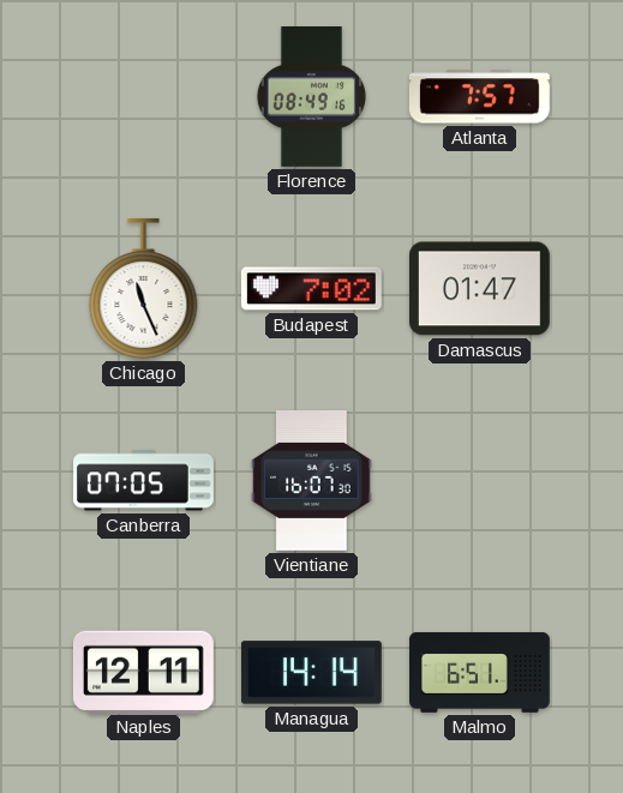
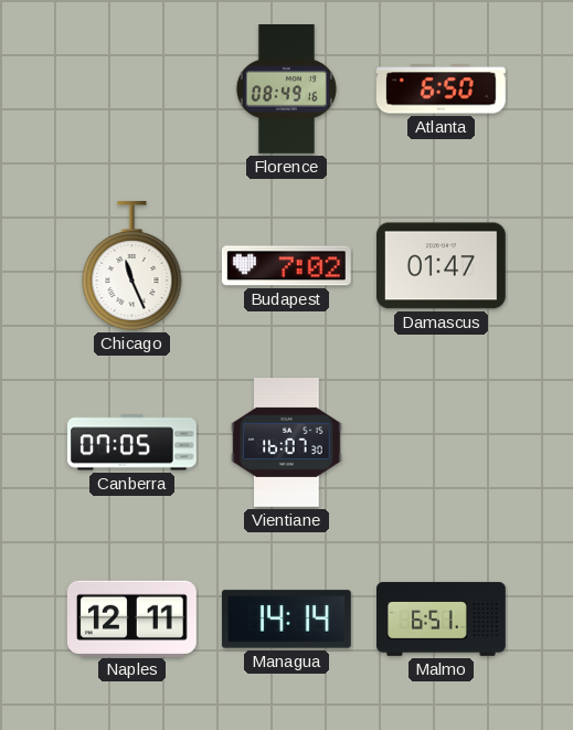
Atlanta: 7:57 -> 6:50
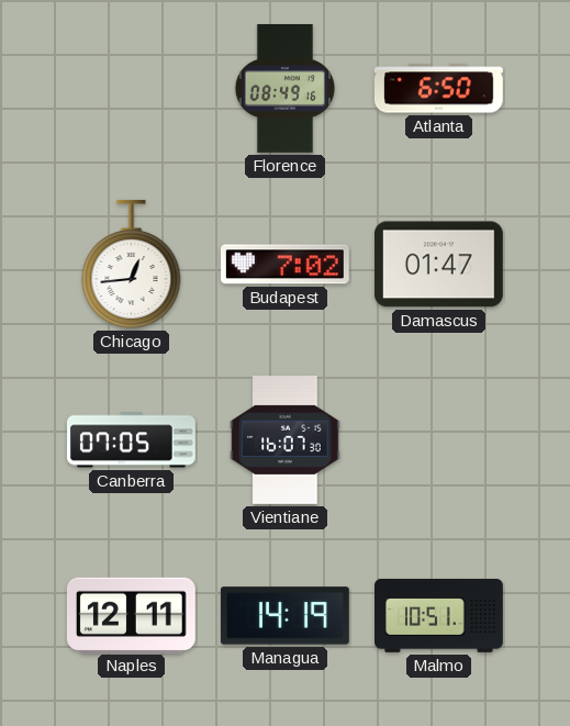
Chicago: 11:26 -> 12:44
Managua: 14:14 -> 14:19
Malmo: 6:51 -> 10:51
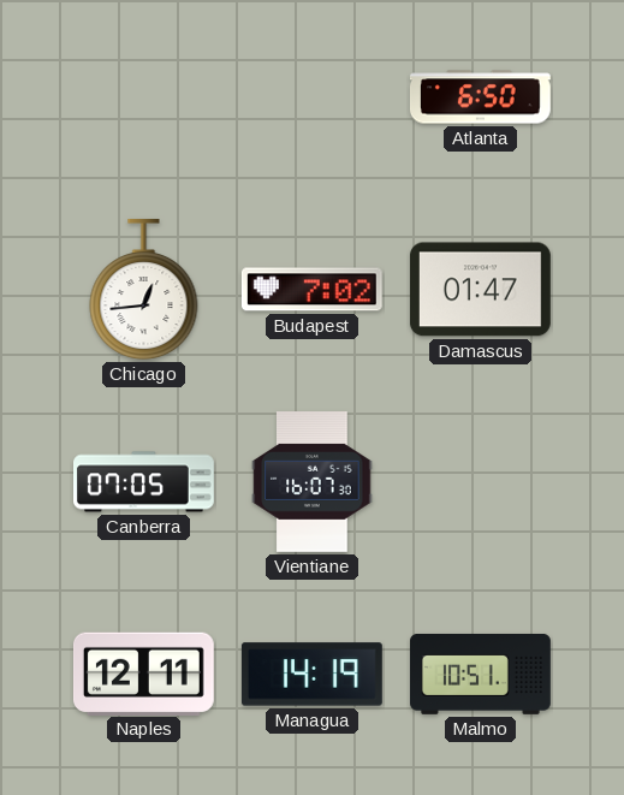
Florence: 08:49 -> none
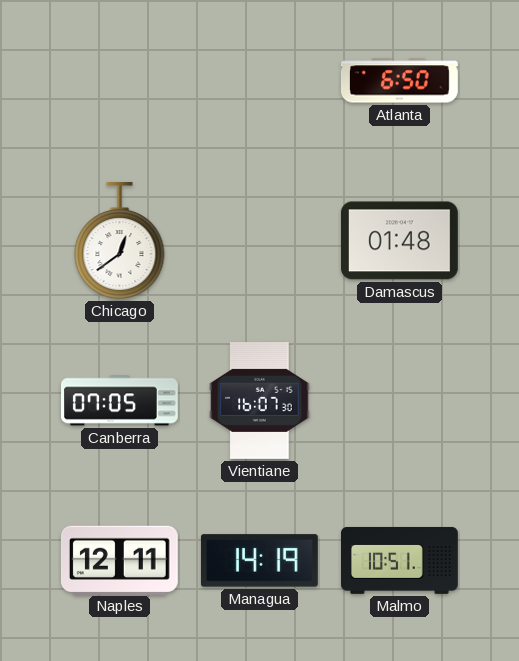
Chicago: 12:44 -> 12:39
Budapest: 7:02 -> none
Damascus: 01:47 -> 01:48
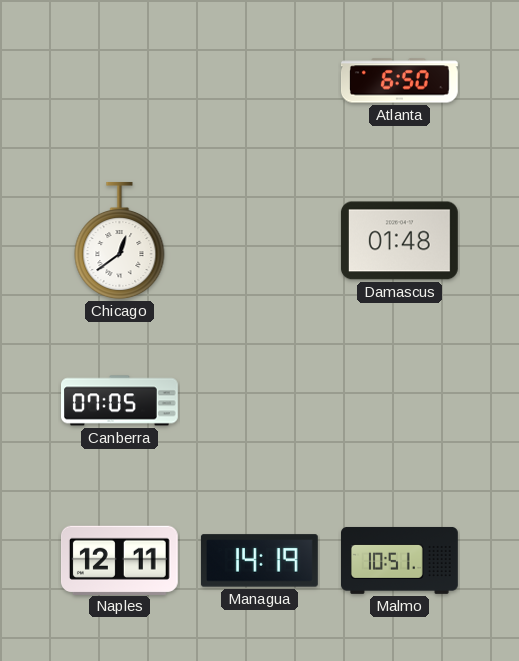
Vientiane: 16:07 -> none
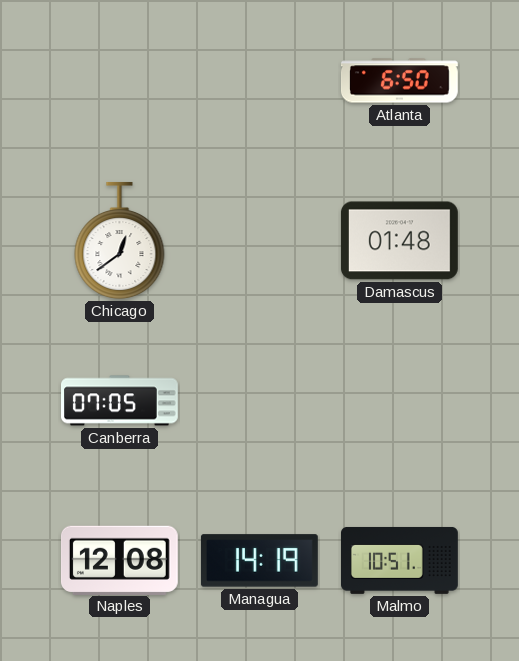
Naples: 12:11 -> 12:08
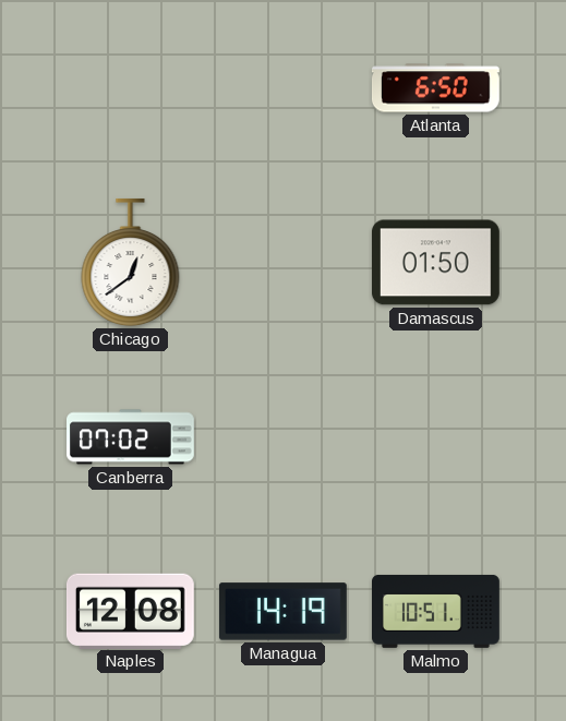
Damascus: 01:48 -> 01:50
Canberra: 07:05 -> 07:02
